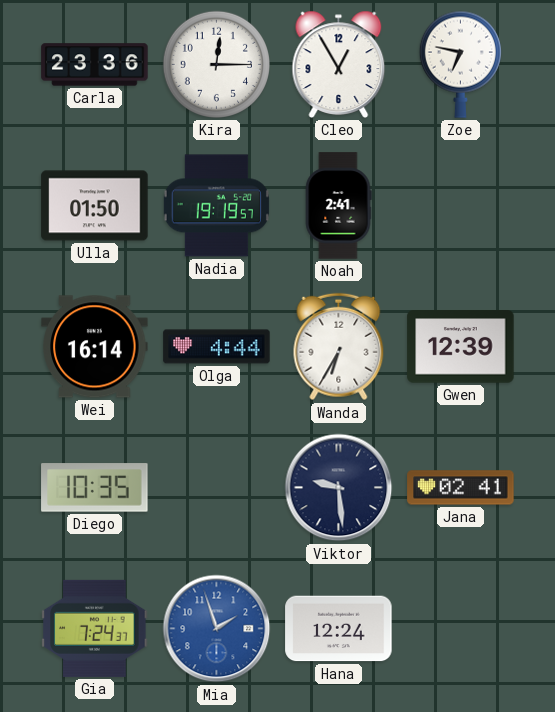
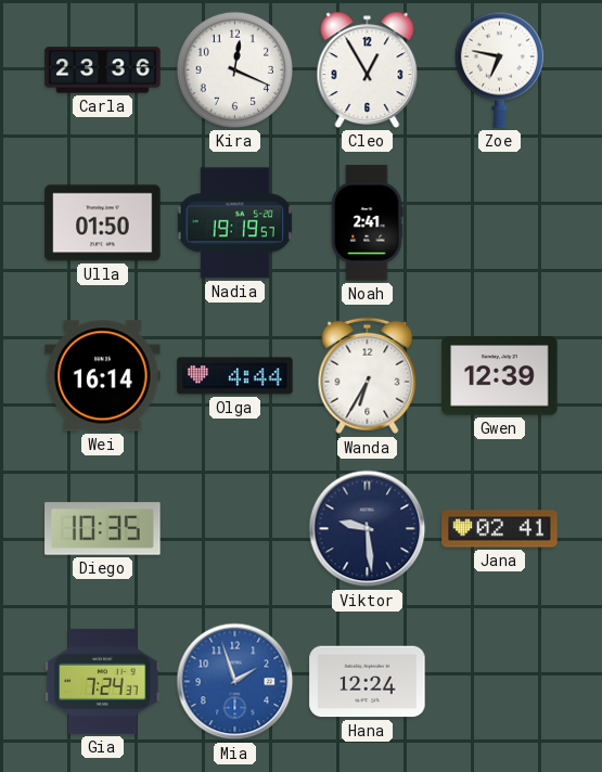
Kira: 12:15 -> 12:19
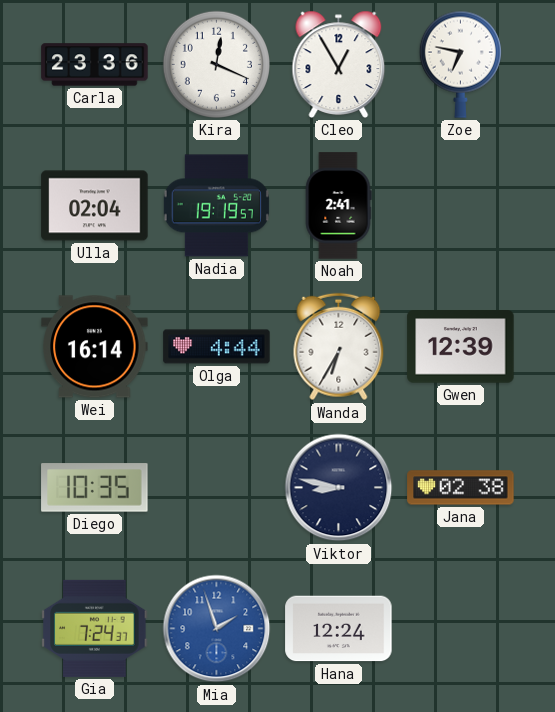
Ulla: 01:50 -> 02:04
Viktor: 9:29 -> 8:47
Jana: 02:41 -> 02:38
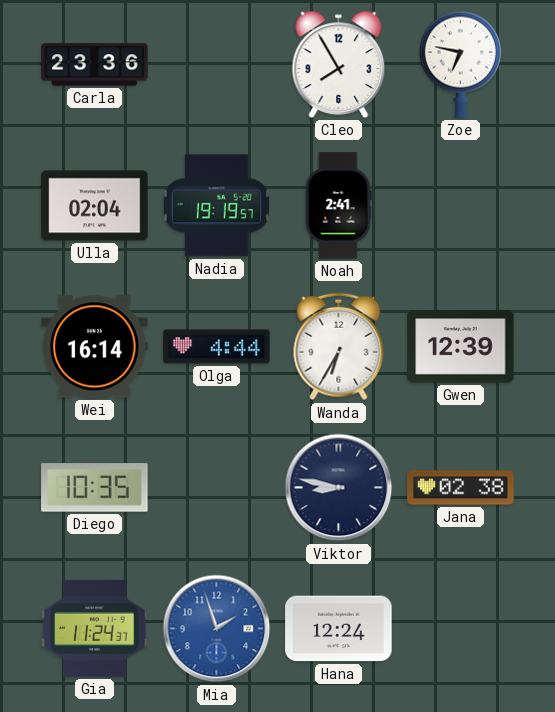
Kira: 12:19 -> none
Cleo: 12:55 -> 7:55
Gia: 7:24 -> 11:24
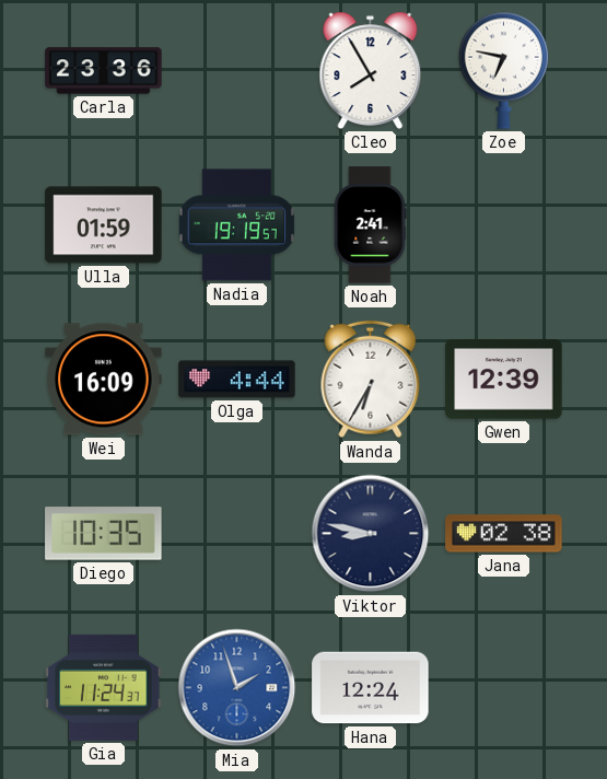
Ulla: 02:04 -> 01:59
Wei: 16:14 -> 16:09
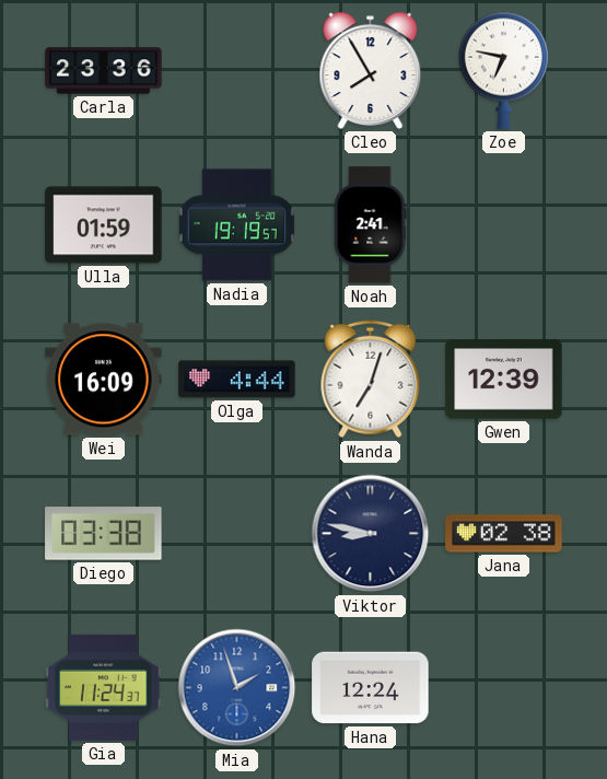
Wanda: 6:35 -> 7:03
Diego: 10:35 -> 03:38
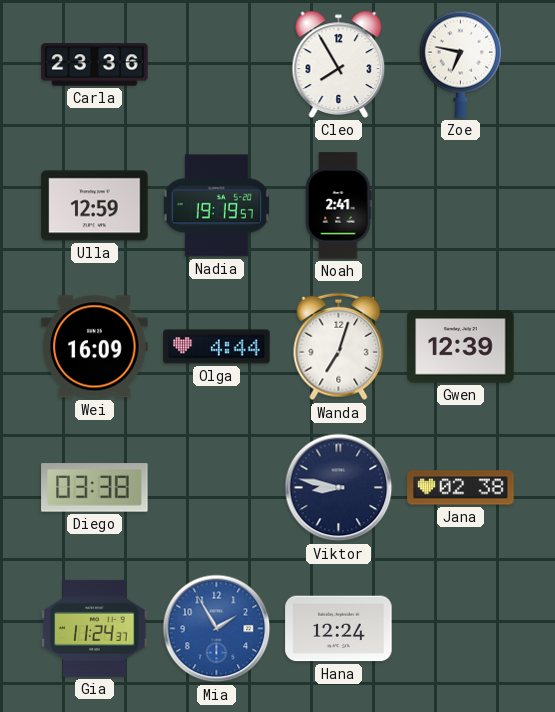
Ulla: 01:59 -> 12:59
Mia: 1:57 -> 1:55
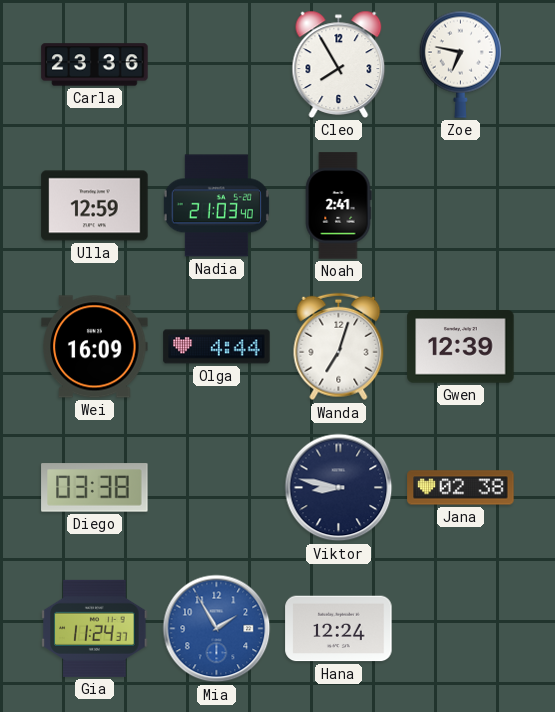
Nadia: 19:19 -> 21:03
